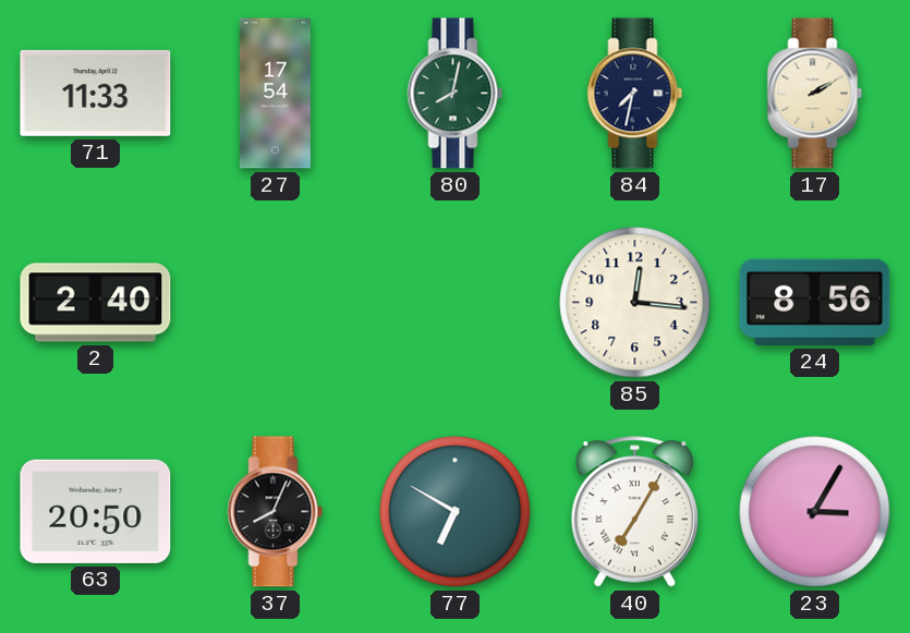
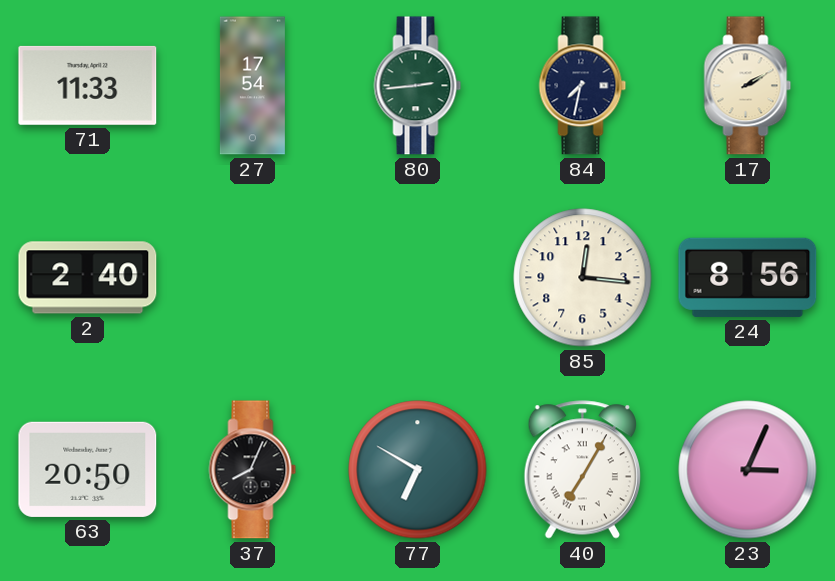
80: 8:02 -> 2:44
23: 3:05 -> 3:04
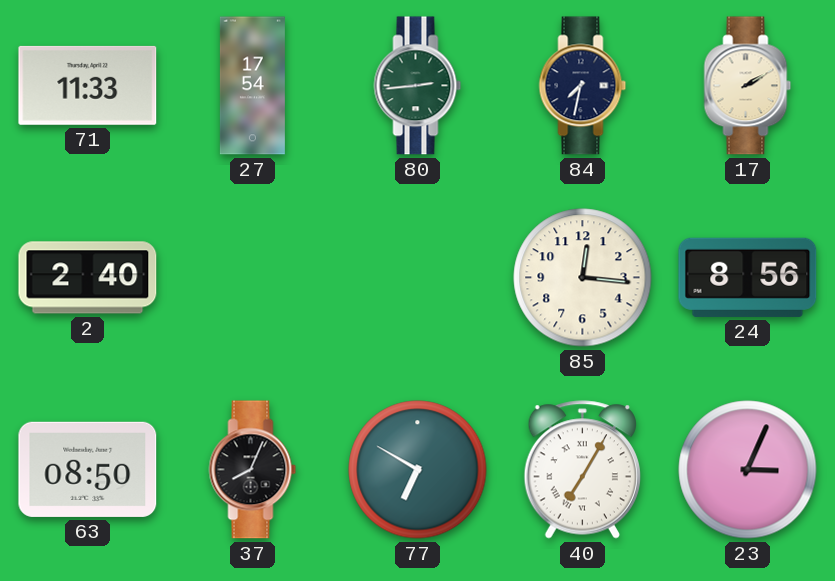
63: 20:50 -> 08:50
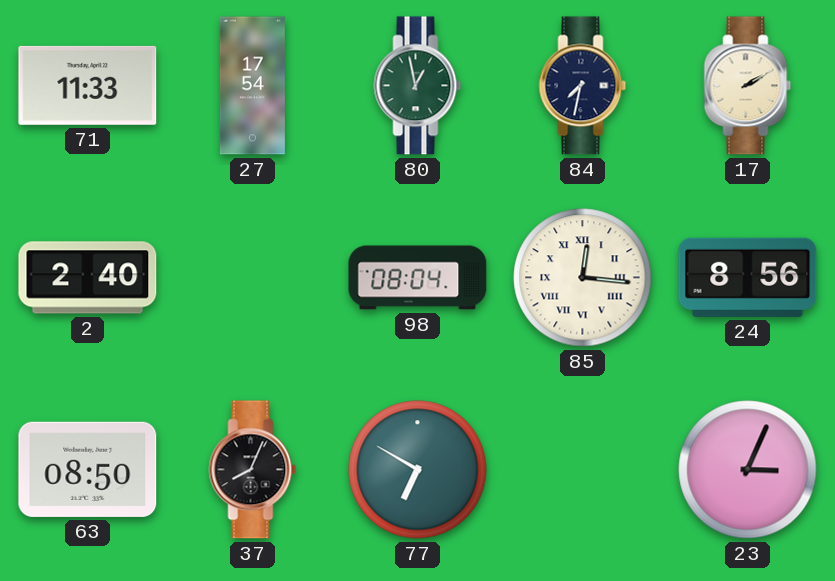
80: 2:44 -> 12:58
98: none -> 08:04
85 numerals: Arabic -> Roman
40: 7:05 -> none
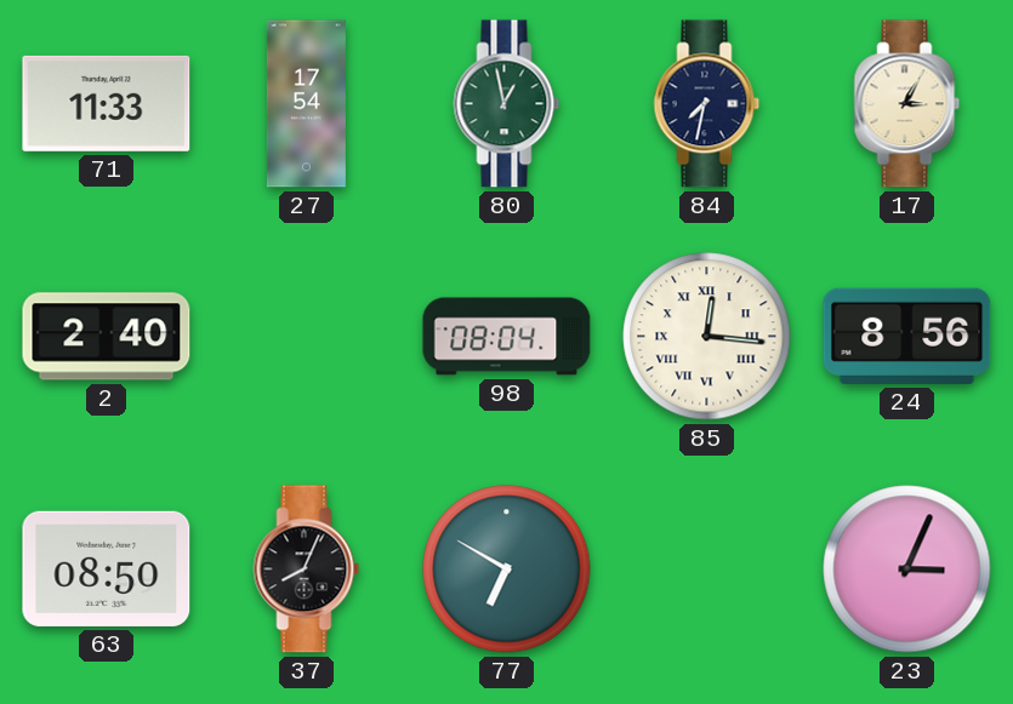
17: 2:10 -> 3:05
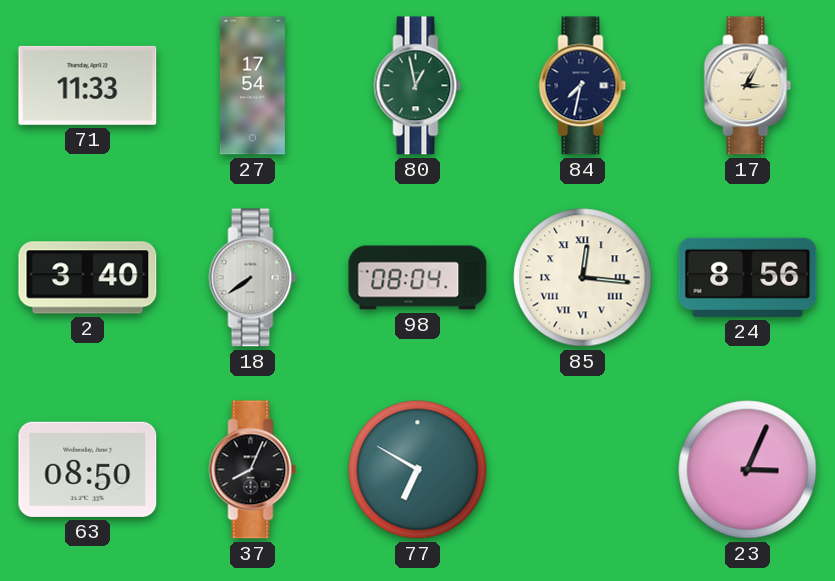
2: 2:40 -> 3:40
18: none -> 7:39
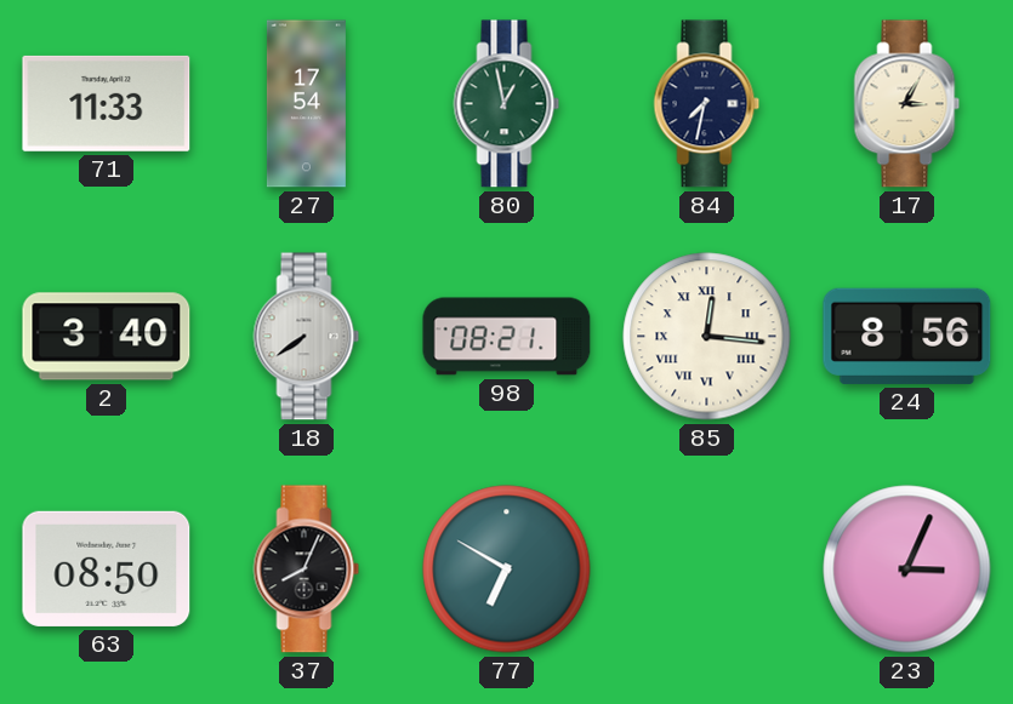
98: 08:04 -> 08:21
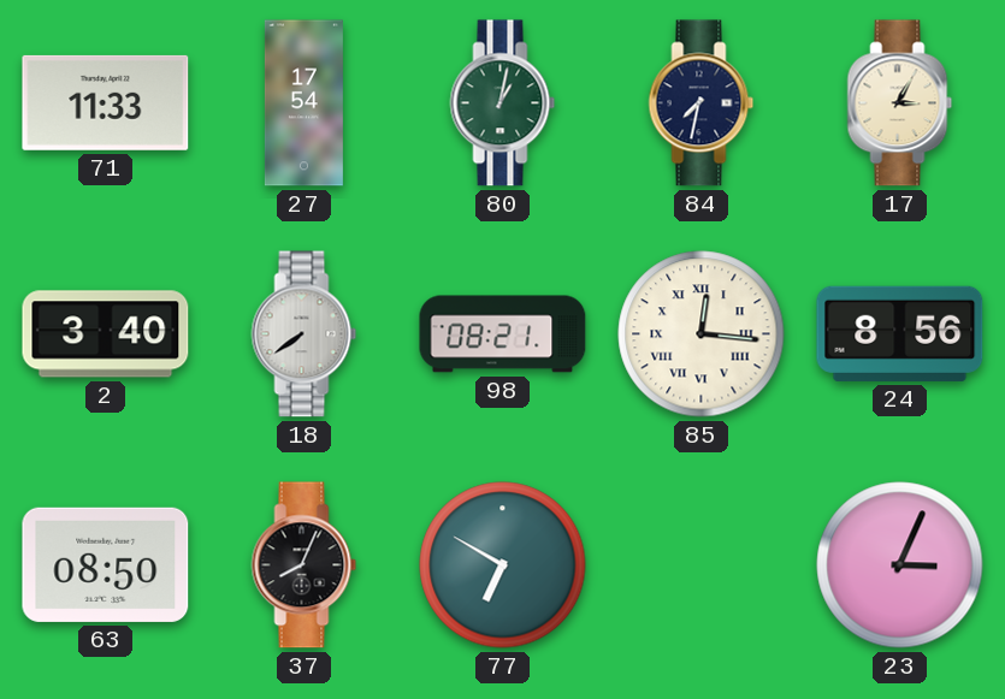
80: 12:58 -> 1:02
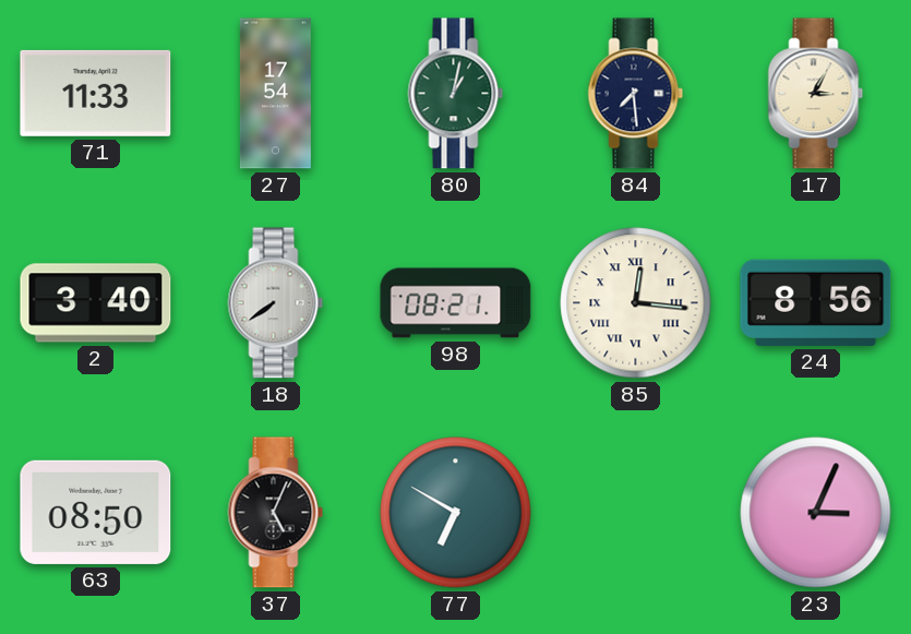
84: 7:32 -> 7:29
37: 8:04 -> 5:04
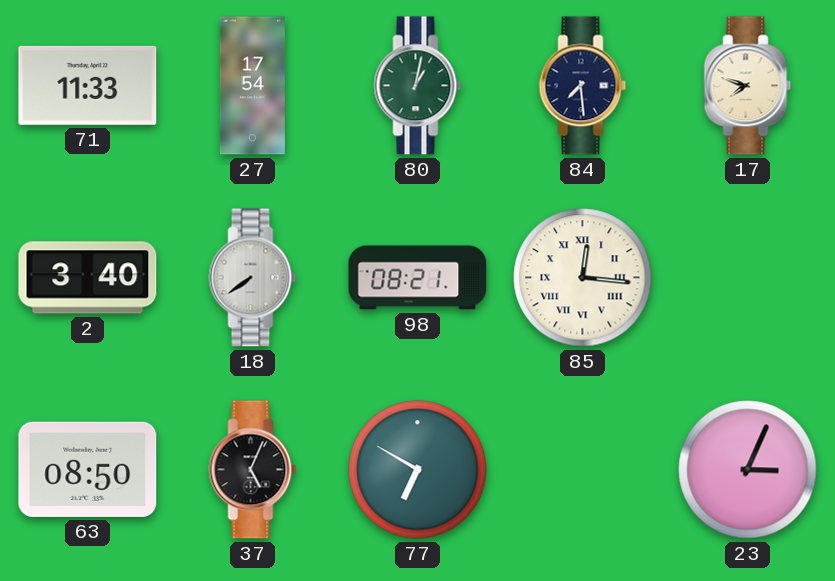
17: 3:05 -> 7:48
24: 8:56 -> none
